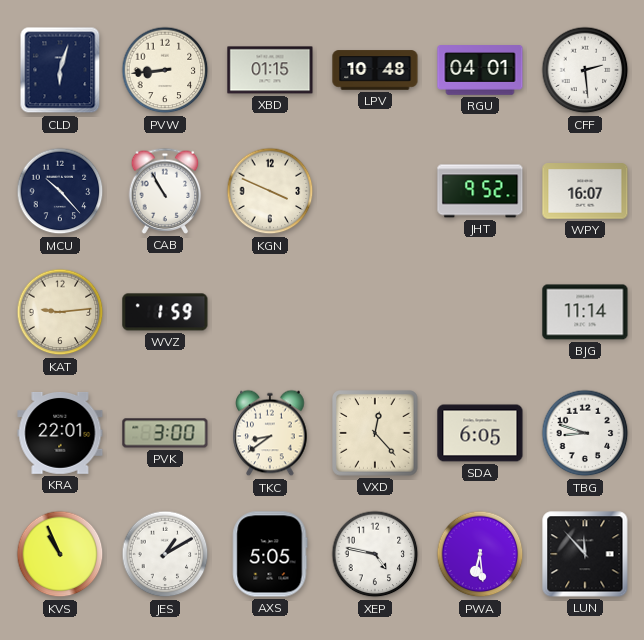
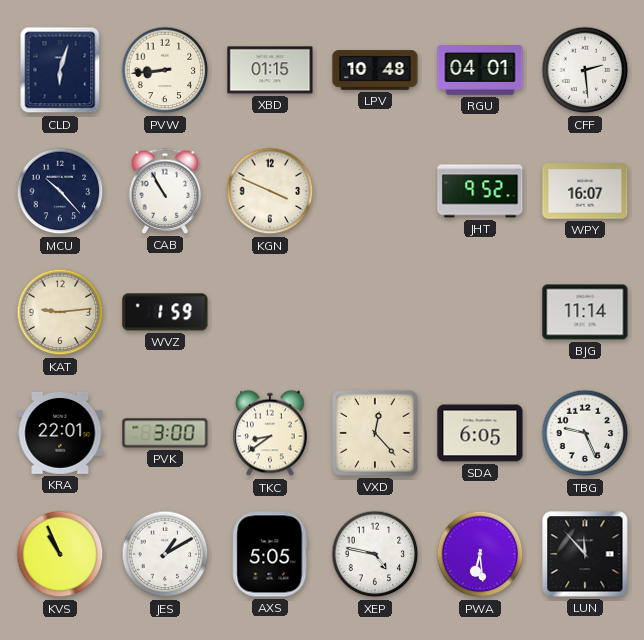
TBG: 8:48 -> 9:26
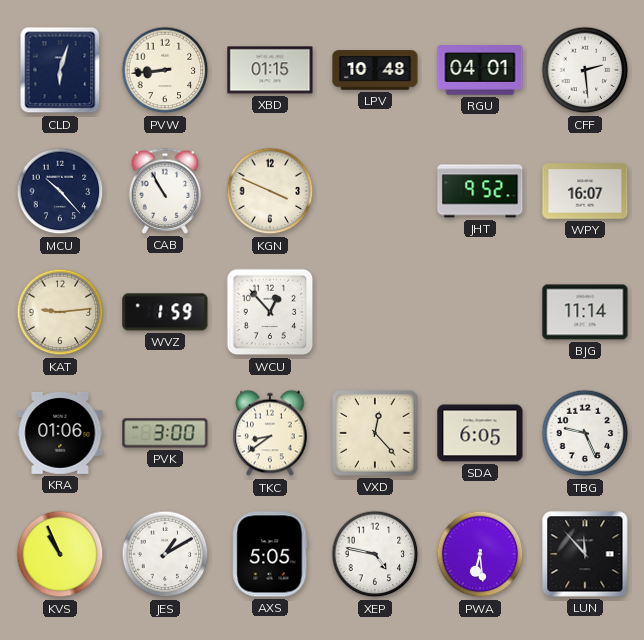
WCU: none -> 12:53
KRA: 22:01 -> 01:06
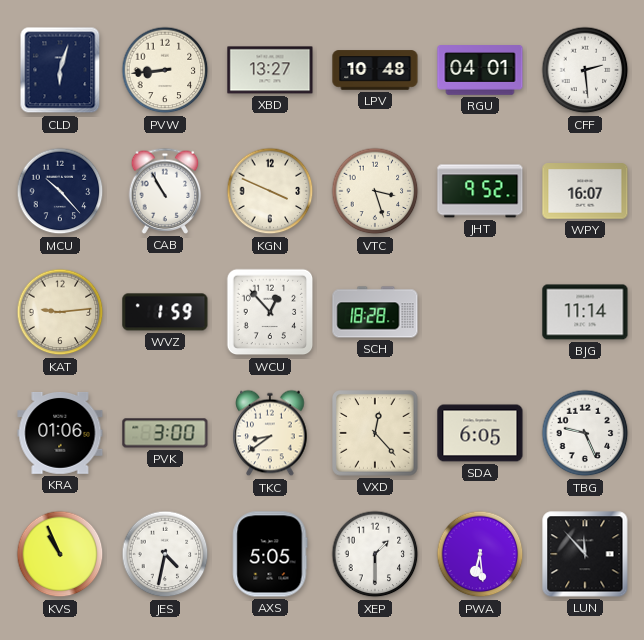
XBD: 01:15 -> 13:27
VTC: none -> 3:27
SCH: none -> 18:28
JES: 1:10 -> 4:32
XEP: 4:47 -> 1:30
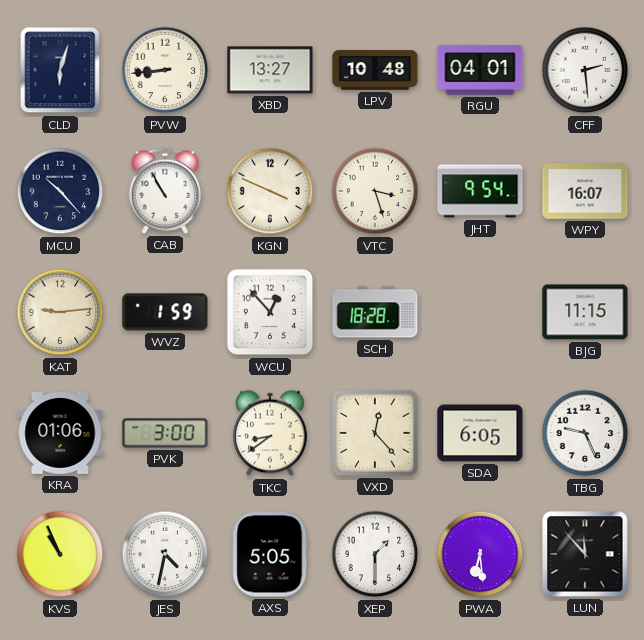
JHT: 9:52 -> 9:54
BJG: 11:14 -> 11:15
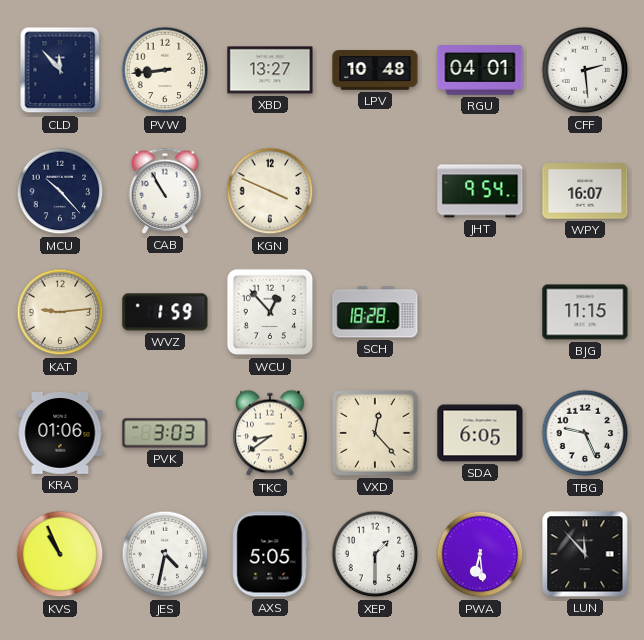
CLD: 6:03 -> 11:53
VTC: 3:27 -> none
PVK: 3:00 -> 3:03
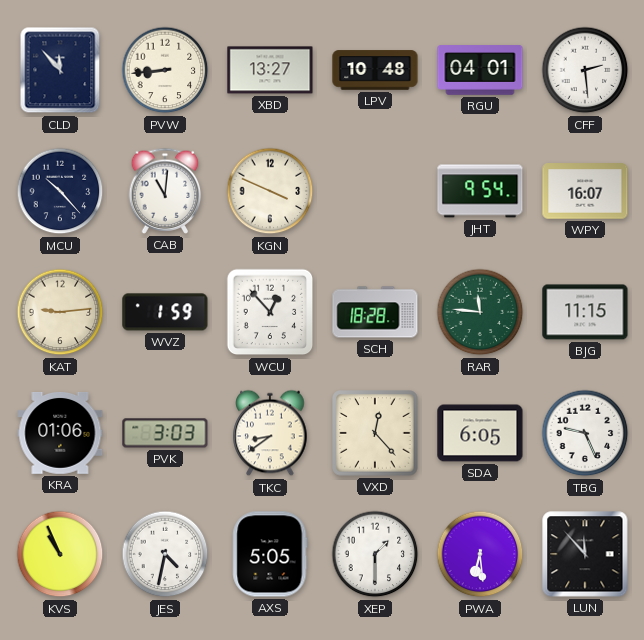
CAB: 10:55 -> 11:01
RAR: none -> 11:46
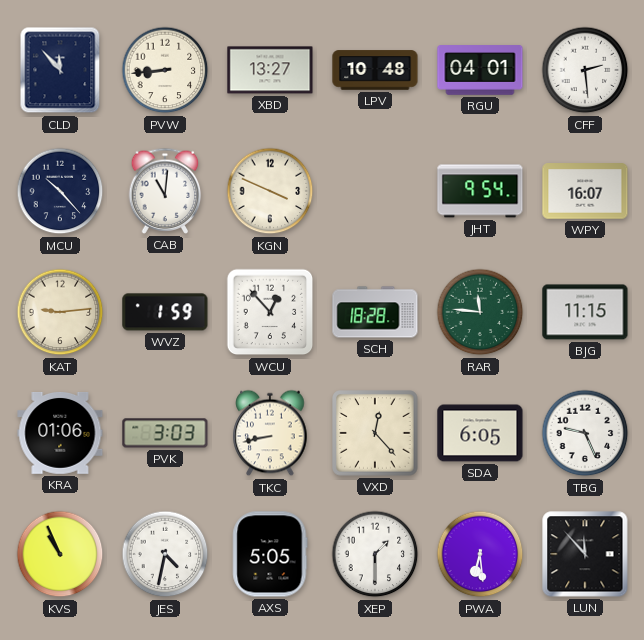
TKC: 8:39 -> 8:43
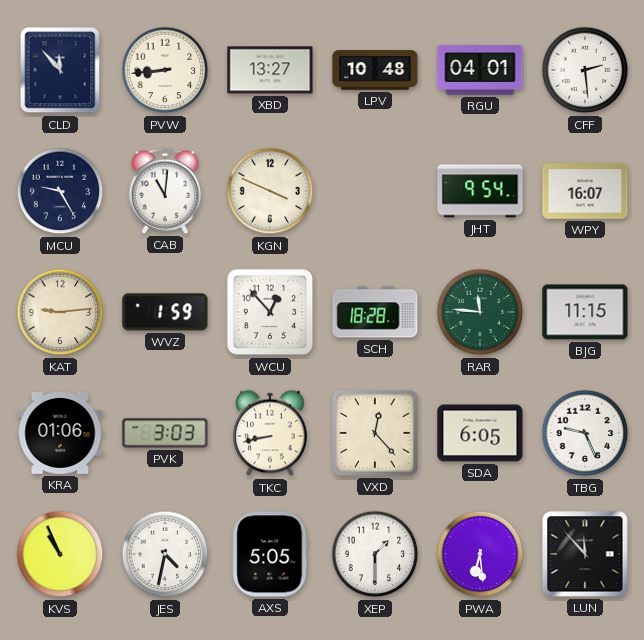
MCU: 10:23 -> 9:25
